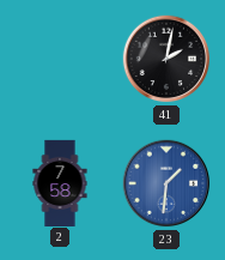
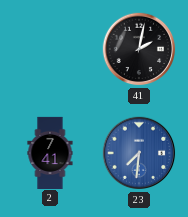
2: 7:58 -> 7:41
23: 1:31 -> 7:31
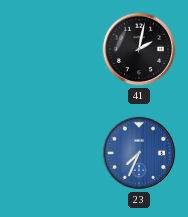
2: 7:41 -> none
23: 7:31 -> 7:34
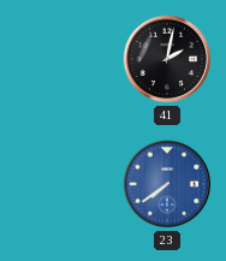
23: 7:34 -> 7:39
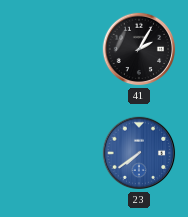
41: 2:02 -> 2:05
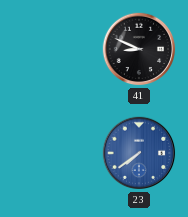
41: 2:05 -> 8:49
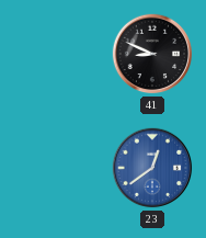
23: 7:39 -> 12:39
